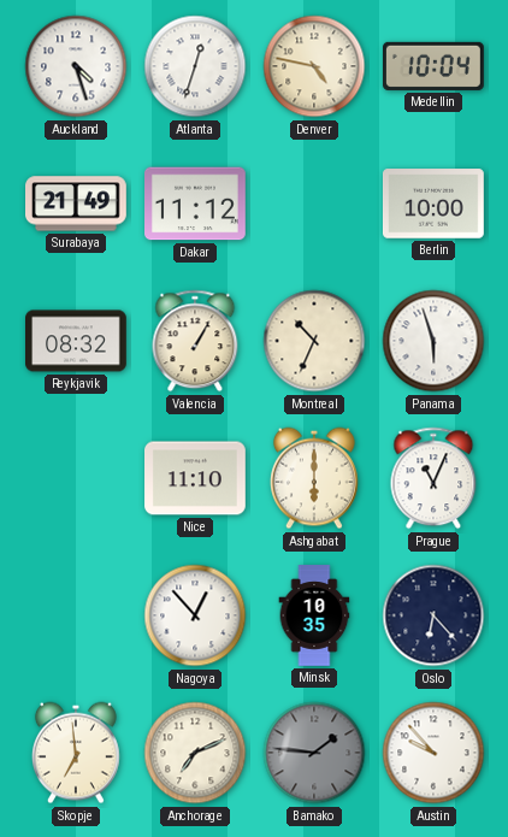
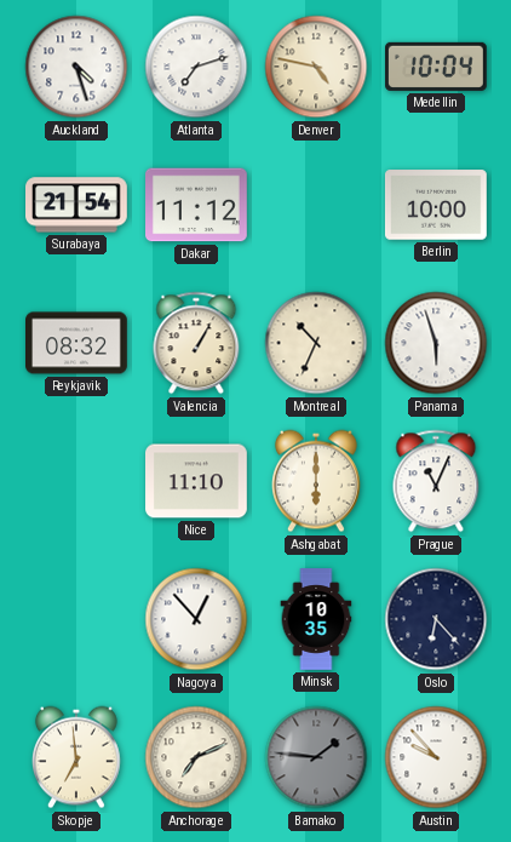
Atlanta: 12:33 -> 7:12
Surabaya: 21:49 -> 21:54
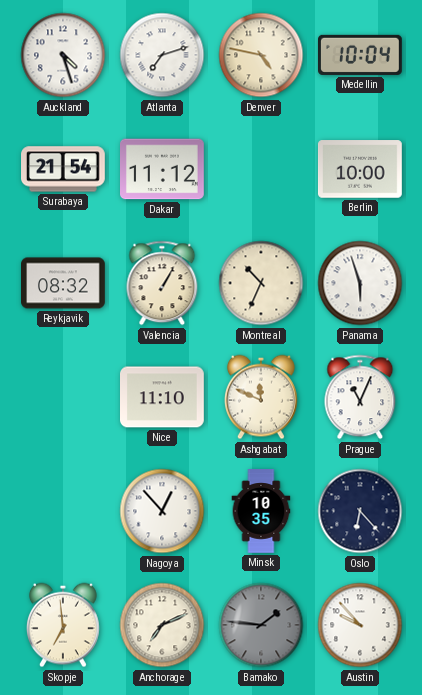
Ashgabat: 6:00 -> 11:49
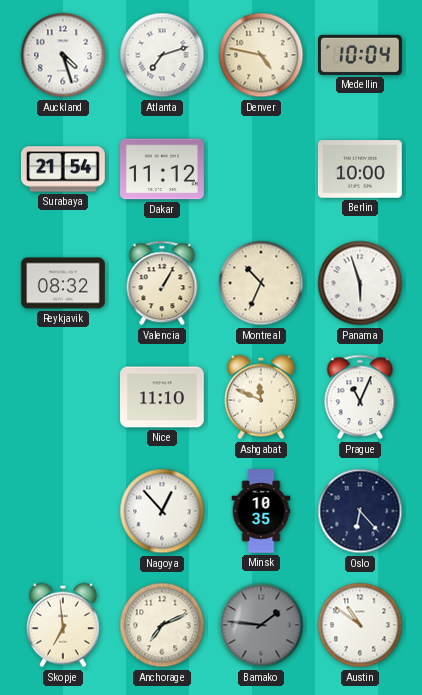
Austin: 9:53 -> 10:51
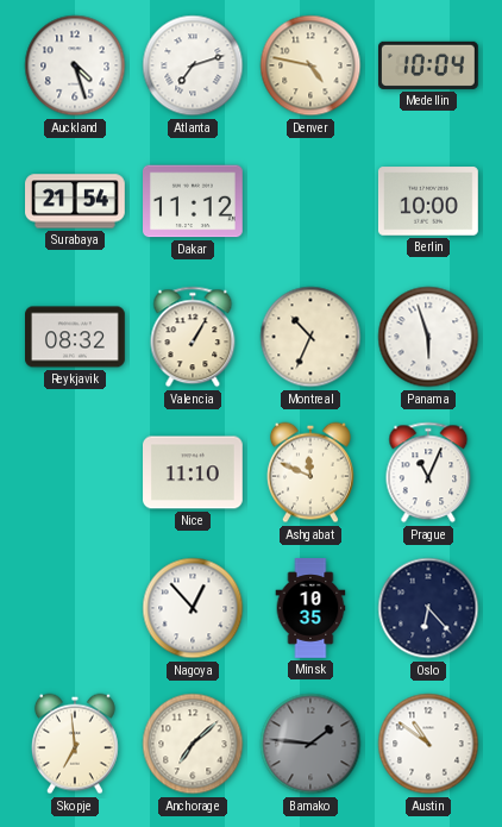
Anchorage: 7:11 -> 7:08
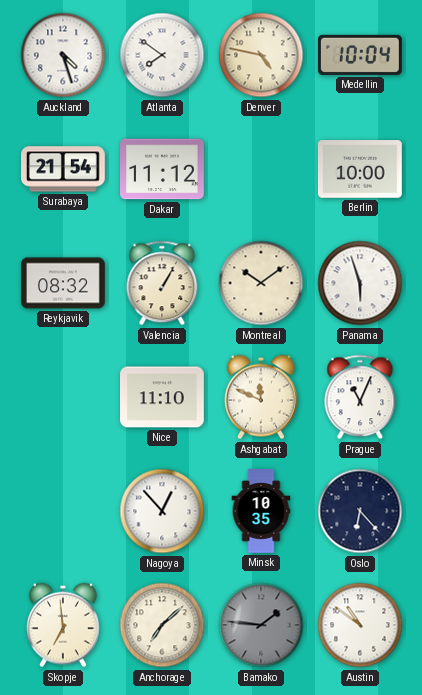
Atlanta: 7:12 -> 7:51
Montreal: 10:34 -> 10:09
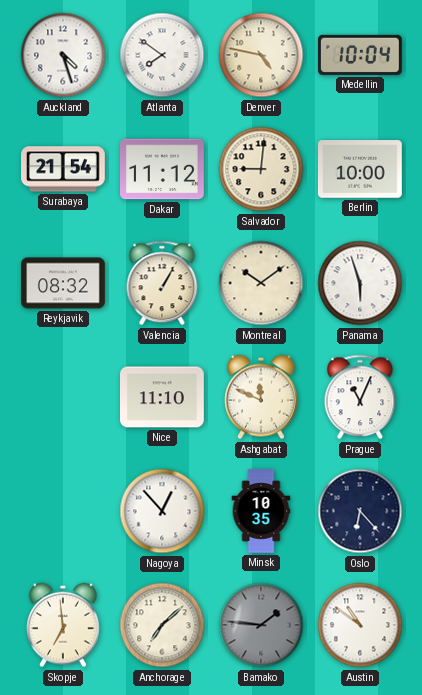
Salvador: none -> 9:01
